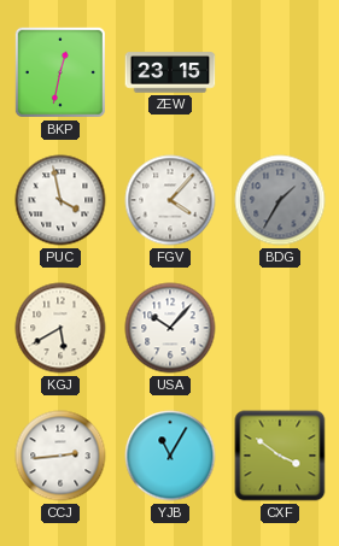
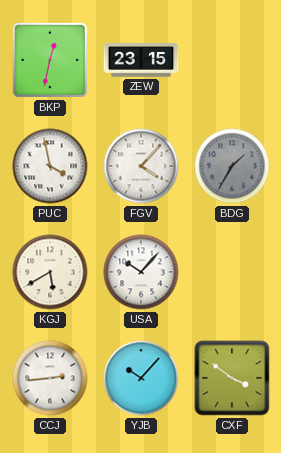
YJB: 11:05 -> 10:07
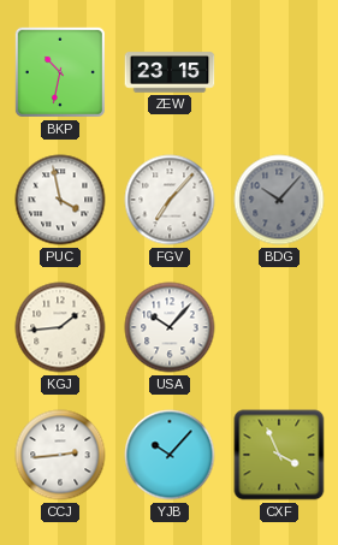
BKP: 12:32 -> 10:32
FGV: 4:07 -> 7:07
BDG: 1:35 -> 10:07
KGJ: 5:40 -> 1:44
CXF: 3:51 -> 3:56
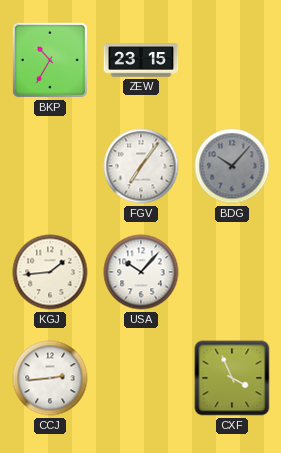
BKP: 10:32 -> 10:35
PUC: 3:58 -> none
FGV: 7:07 -> 7:06
YJB: 10:07 -> none
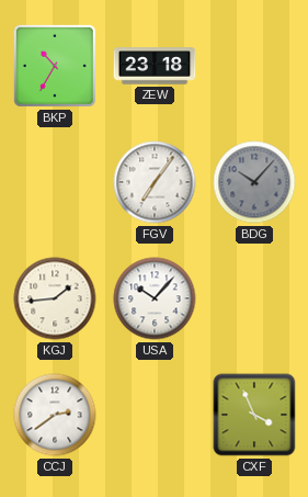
ZEW: 23:15 -> 23:18
CCJ: 2:44 -> 2:39
